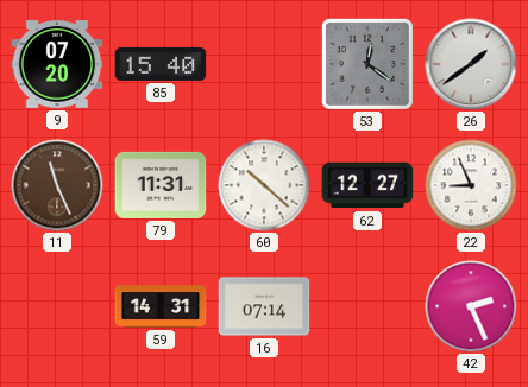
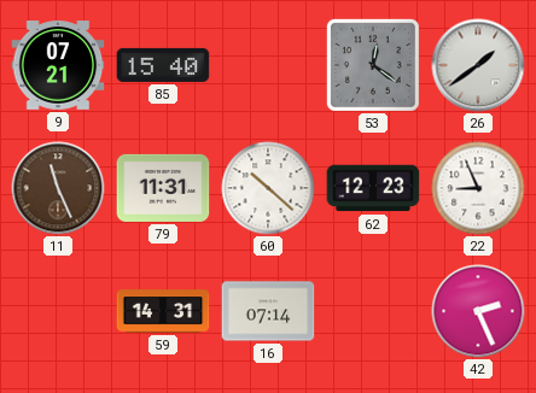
9: 07:20 -> 07:21
62: 12:27 -> 12:23
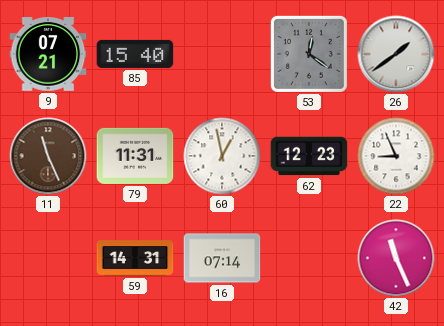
60: 10:22 -> 12:58
42: 2:26 -> 11:26
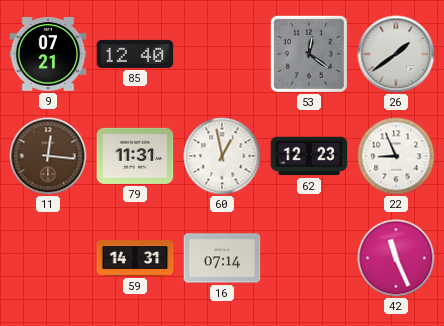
85: 15:40 -> 12:40
11: 11:26 -> 12:16
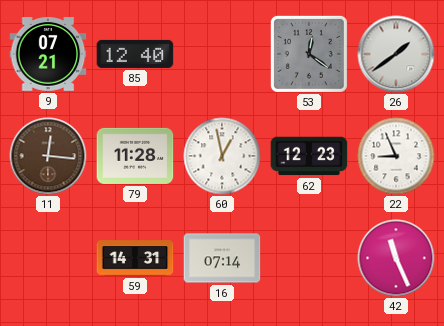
79: 11:31 -> 11:28
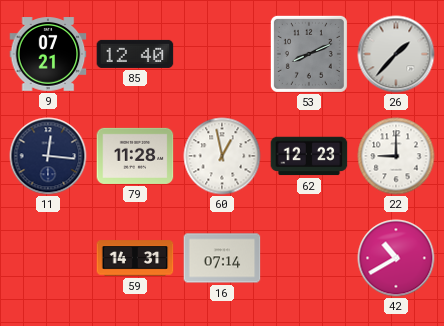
53: 12:21 -> 8:11
26: 1:39 -> 1:37
11 dial: brown -> navy
22: 8:56 -> 9:00
42: 11:26 -> 10:40
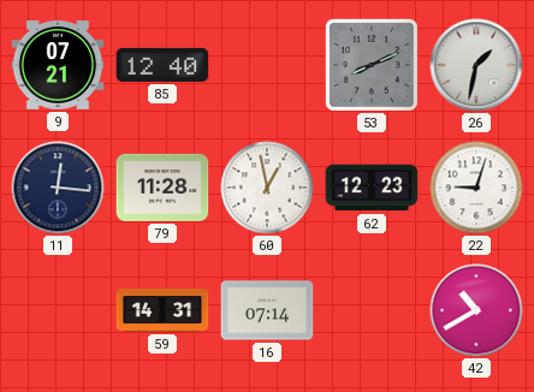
26: 1:37 -> 1:32
22: 9:00 -> 9:03
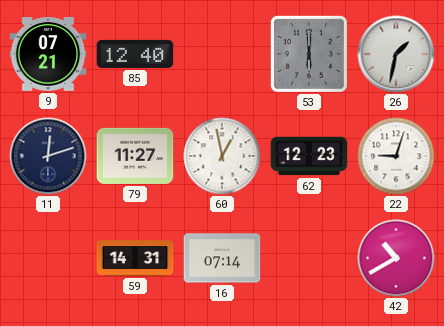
53: 8:11 -> 6:00
11: 12:16 -> 12:12
79: 11:28 -> 11:27
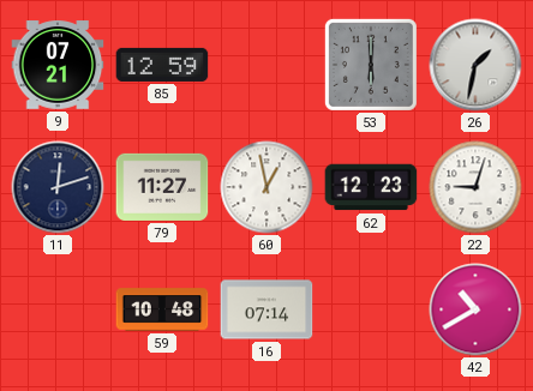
85: 12:40 -> 12:59
59: 14:31 -> 10:48
